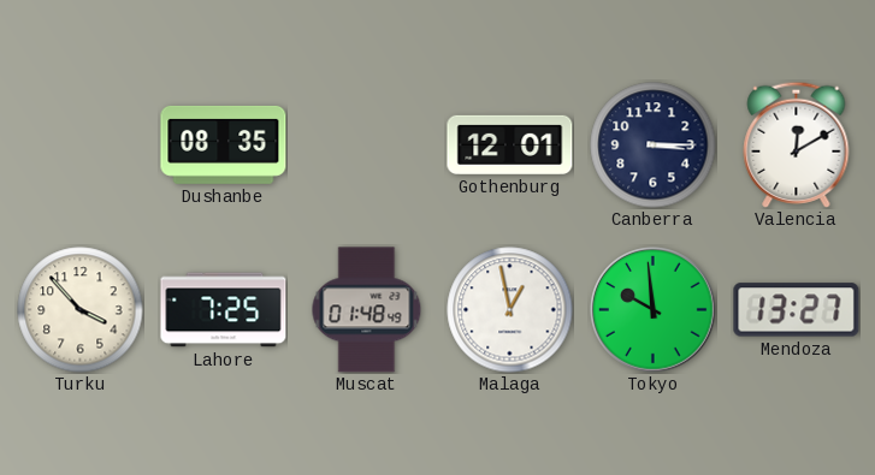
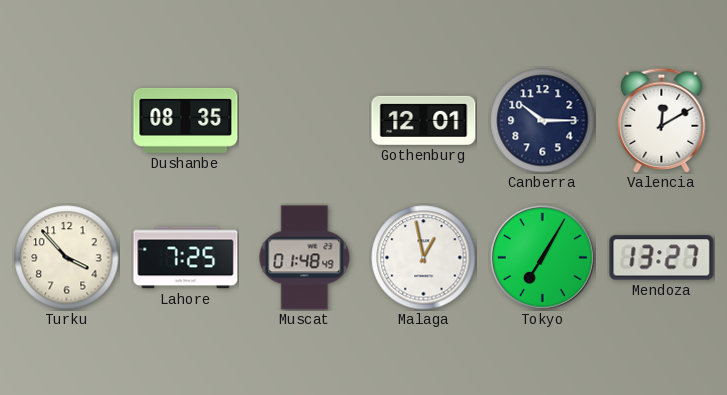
Canberra: 3:15 -> 10:15
Tokyo: 9:59 -> 7:05
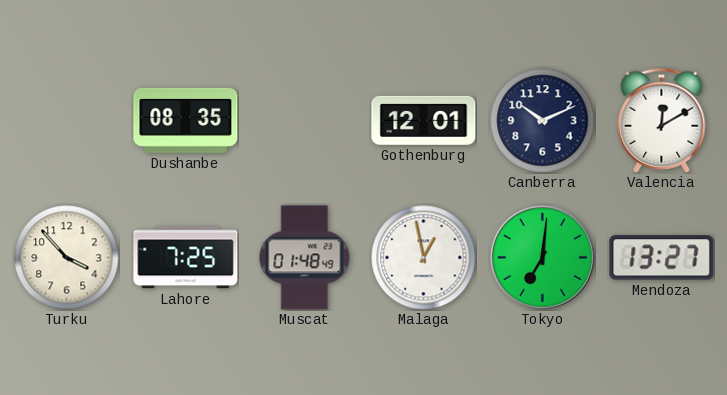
Canberra: 10:15 -> 10:11
Tokyo: 7:05 -> 7:01
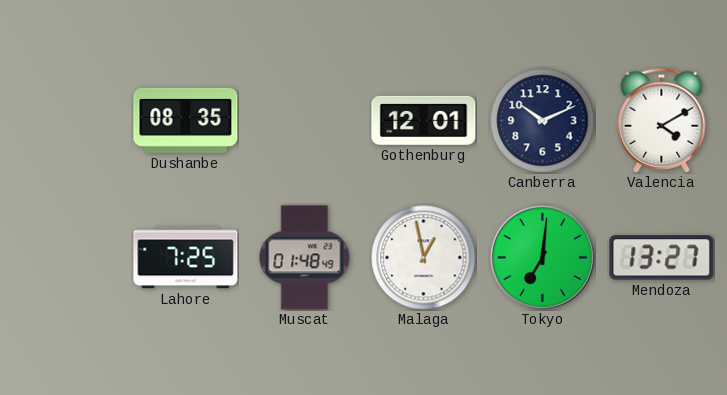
Valencia: 12:10 -> 4:10
Turku: 3:53 -> none
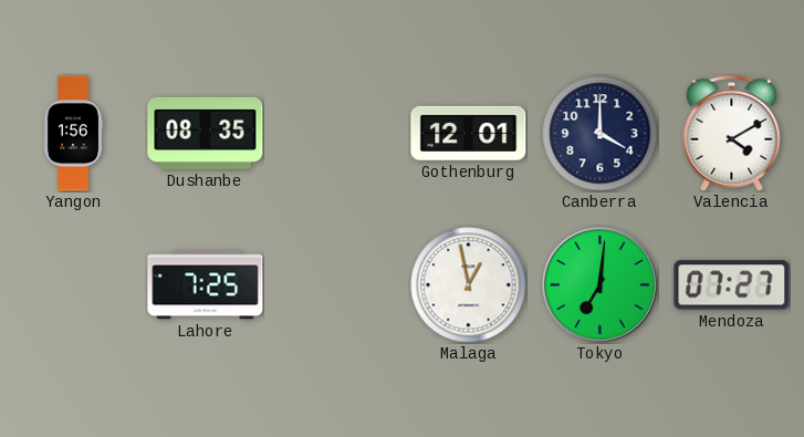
Yangon: none -> 1:56
Canberra: 10:11 -> 4:00
Muscat: 01:48 -> none
Mendoza: 13:27 -> 07:27
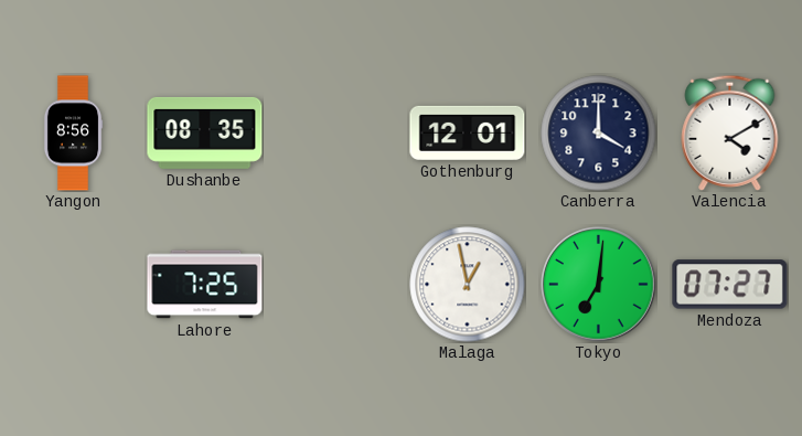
Yangon: 1:56 -> 8:56
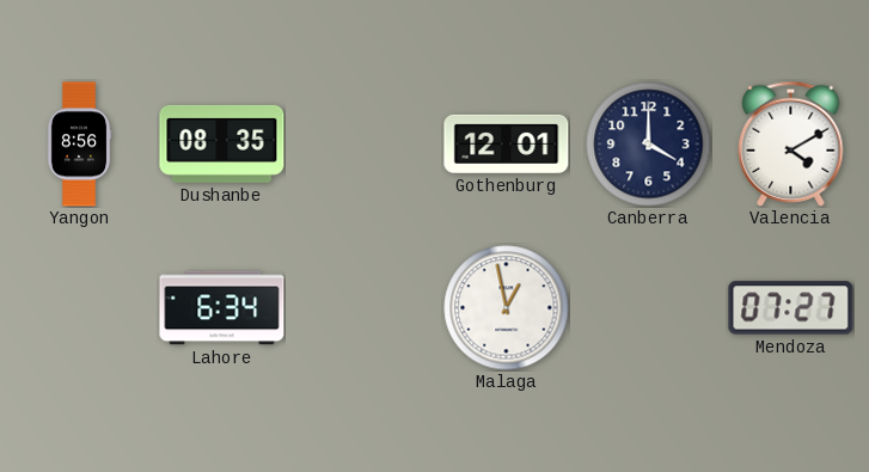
Lahore: 7:25 -> 6:34
Tokyo: 7:01 -> none
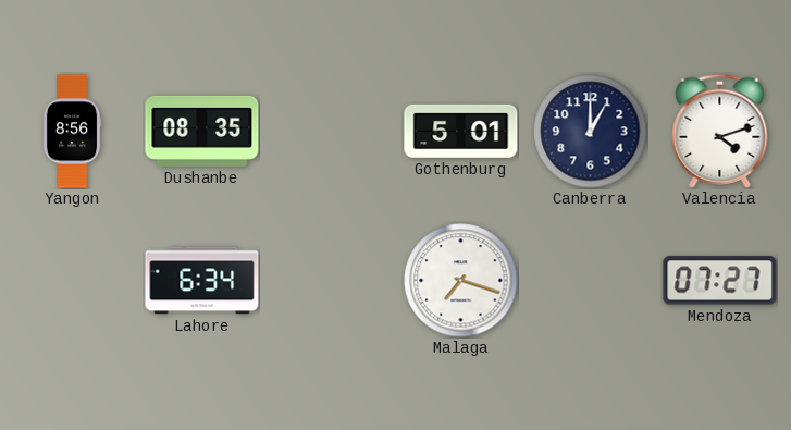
Gothenburg: 12:01 -> 5:01
Canberra: 4:00 -> 1:00
Valencia: 4:10 -> 4:12
Malaga: 12:58 -> 7:18
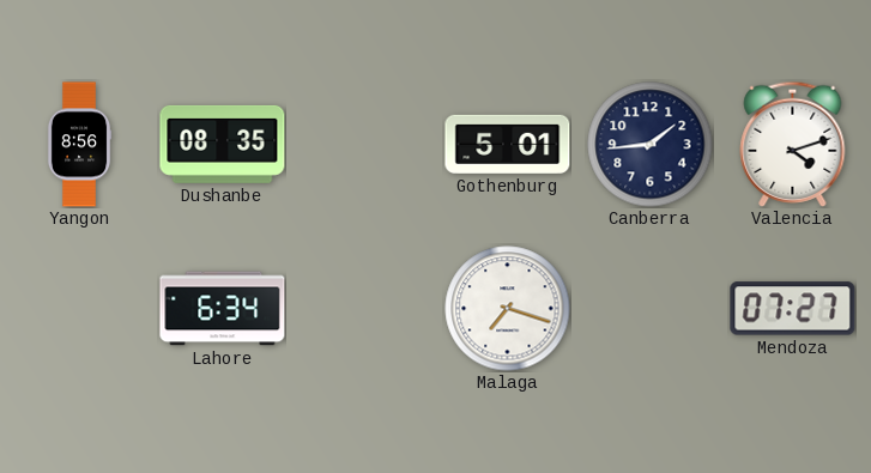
Canberra: 1:00 -> 1:44
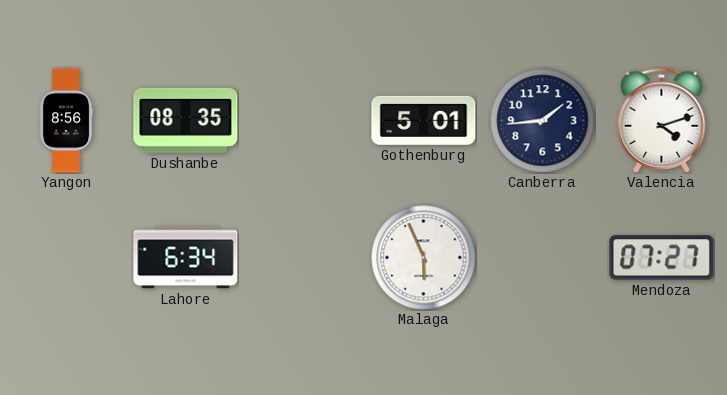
Malaga: 7:18 -> 5:56
